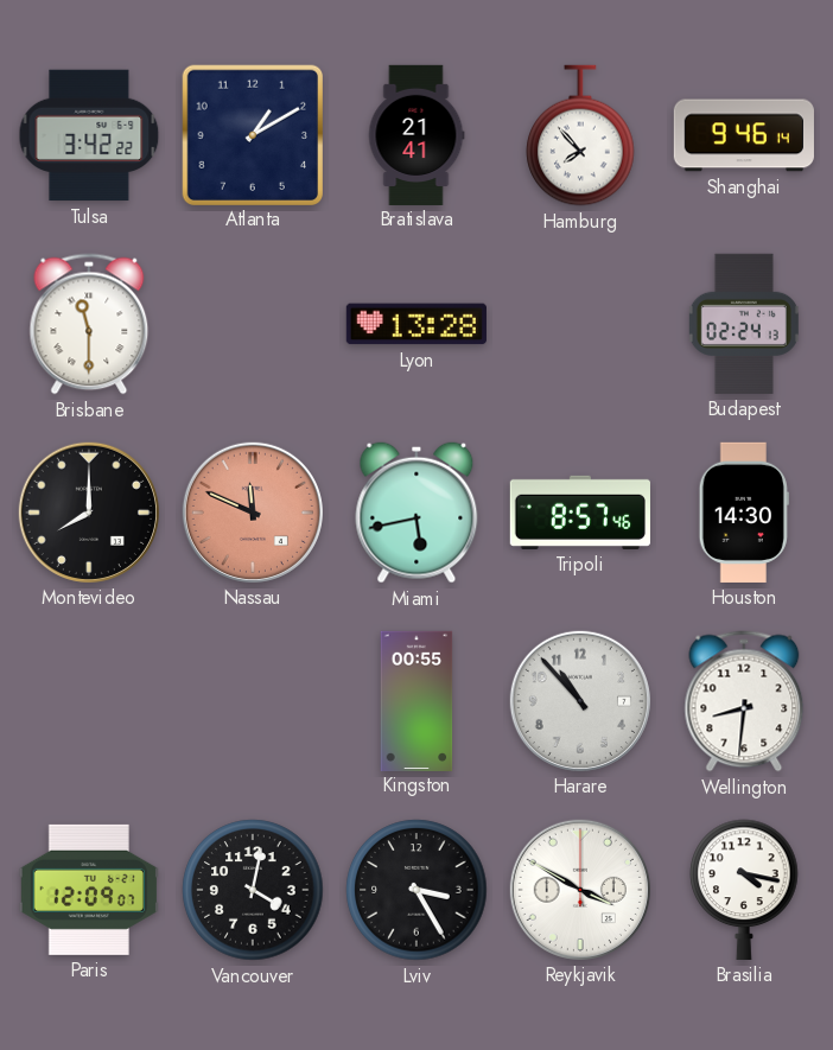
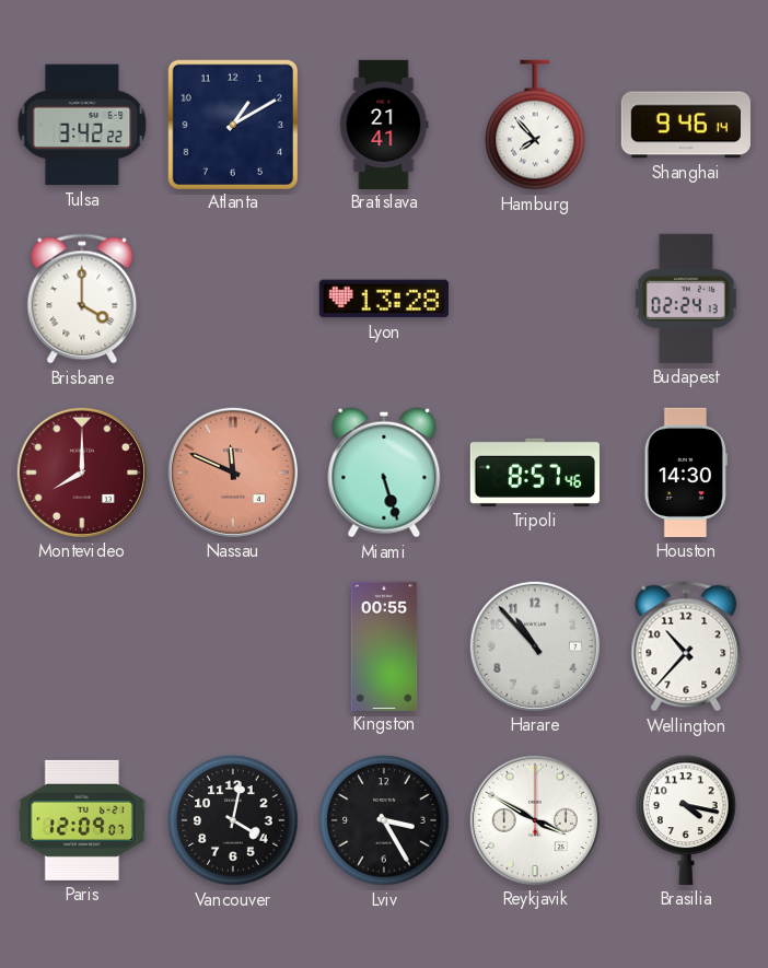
Brisbane: 11:30 -> 4:00
Montevideo dial: black -> burgundy
Miami: 5:43 -> 5:27
Wellington: 8:31 -> 10:37
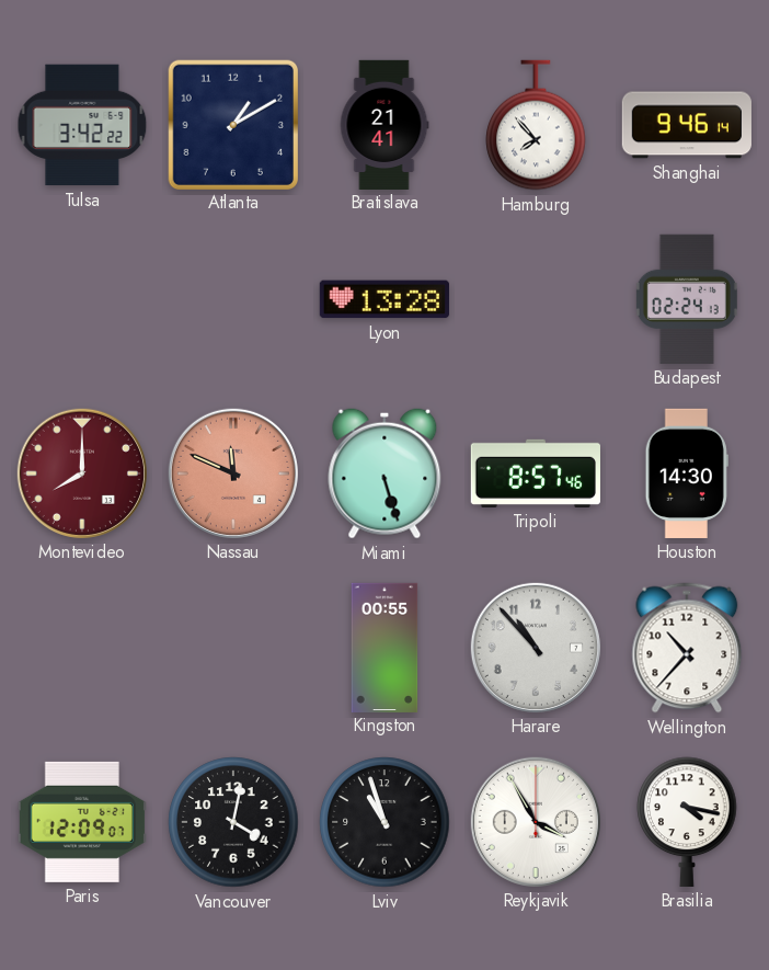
Brisbane: 4:00 -> none
Lviv: 3:25 -> 10:57
Reykjavik: 3:50 -> 3:55
